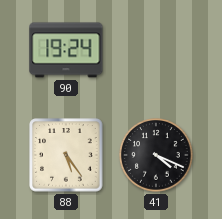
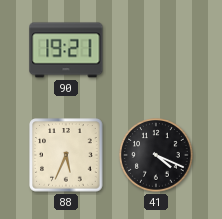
90: 19:24 -> 19:21
88: 5:24 -> 5:34
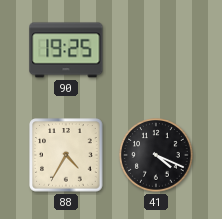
90: 19:21 -> 19:25
88: 5:34 -> 4:35
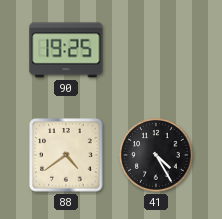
88: 4:35 -> 4:39
41: 4:19 -> 4:25
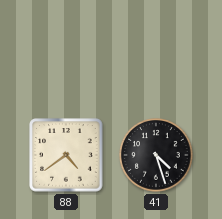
90: 19:25 -> none
41: 4:25 -> 4:27
